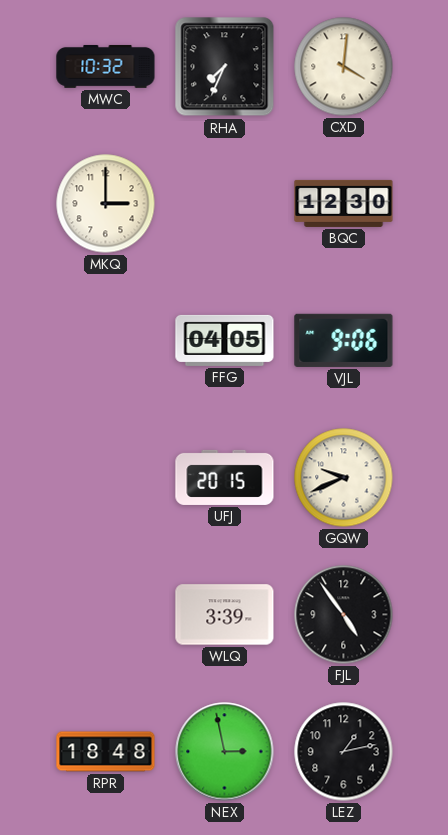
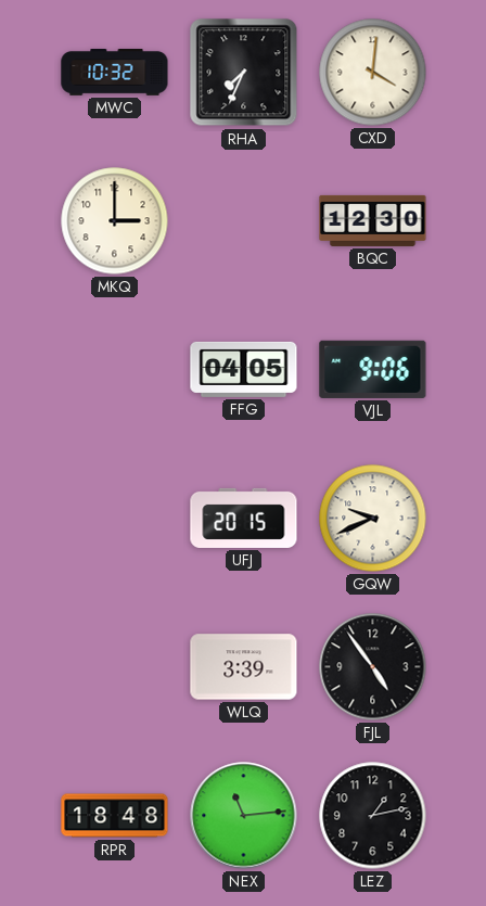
NEX: 2:58 -> 11:14
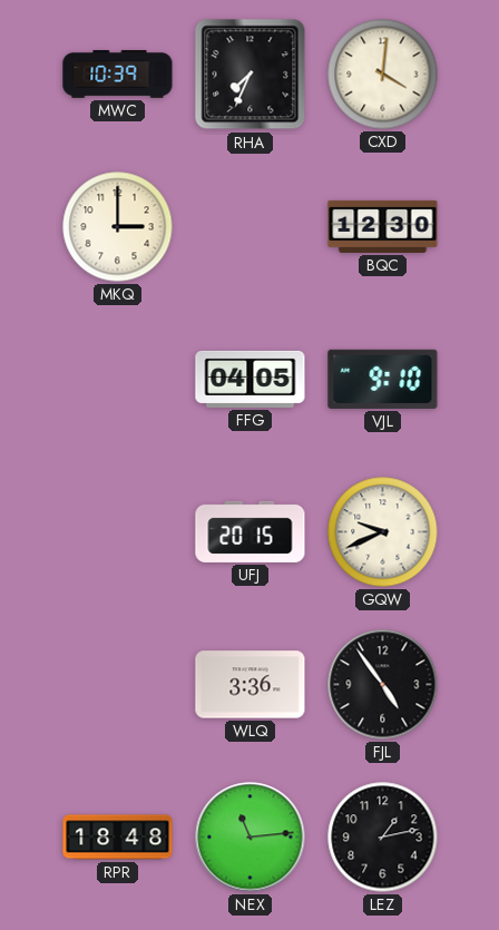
MWC: 10:32 -> 10:39
VJL: 9:06 -> 9:10
WLQ: 3:39 -> 3:36
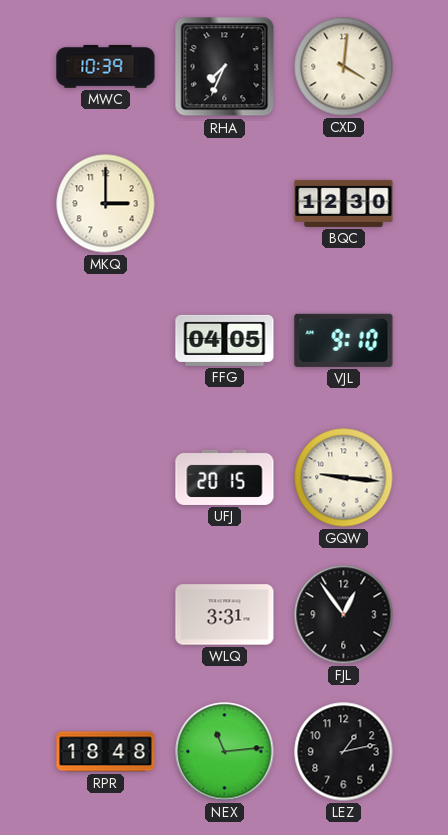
GQW: 9:41 -> 9:16
WLQ: 3:36 -> 3:31
FJL: 4:54 -> 12:54
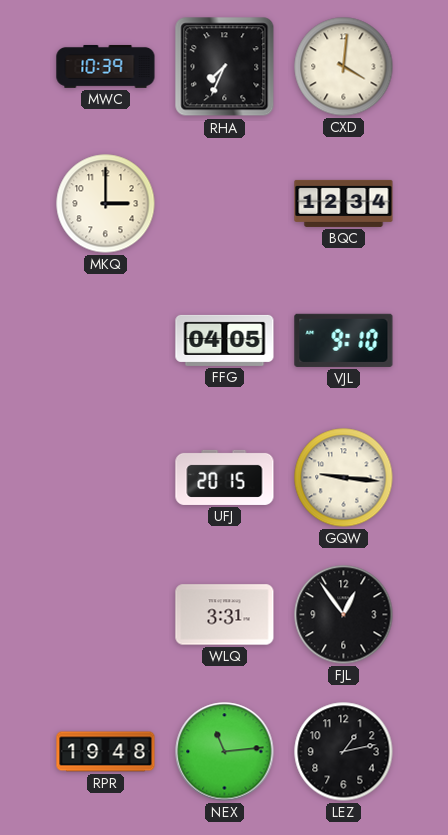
BQC: 12:30 -> 12:34
RPR: 18:48 -> 19:48
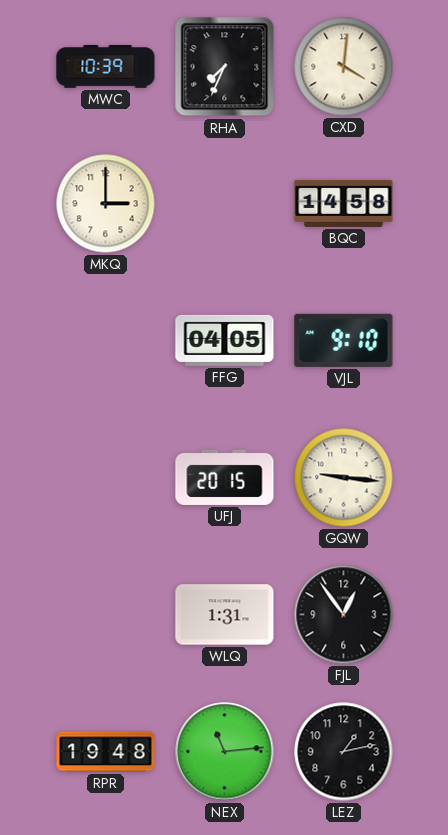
BQC: 12:34 -> 14:58
WLQ: 3:31 -> 1:31
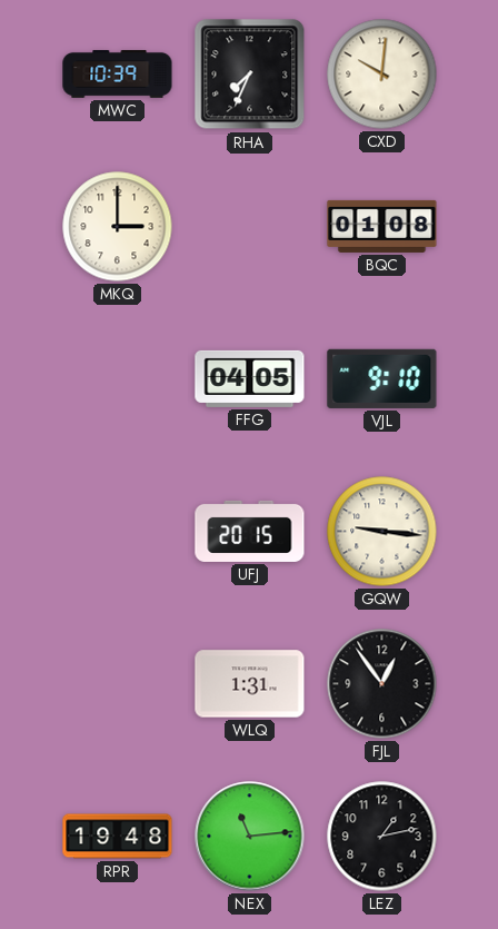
CXD: 4:01 -> 10:01
BQC: 14:58 -> 01:08
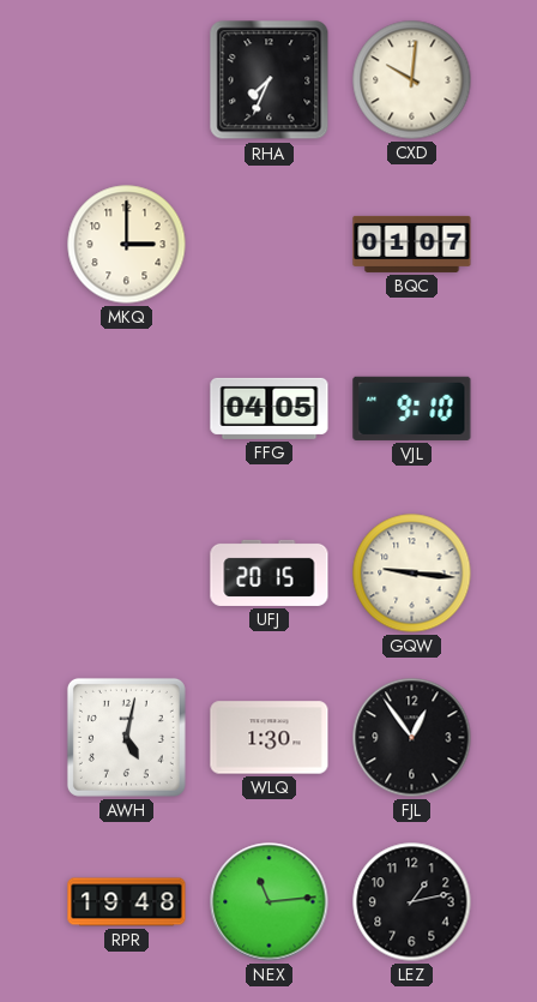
MWC: 10:39 -> none
BQC: 01:08 -> 01:07
AWH: none -> 5:02
WLQ: 1:31 -> 1:30
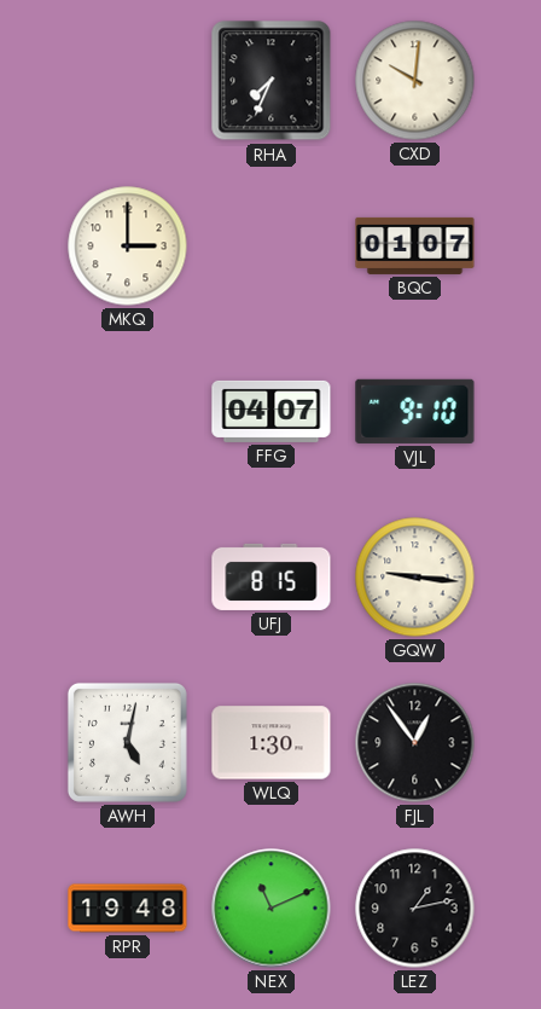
FFG: 04:05 -> 04:07
UFJ: 20:15 -> 8:15
NEX: 11:14 -> 11:11
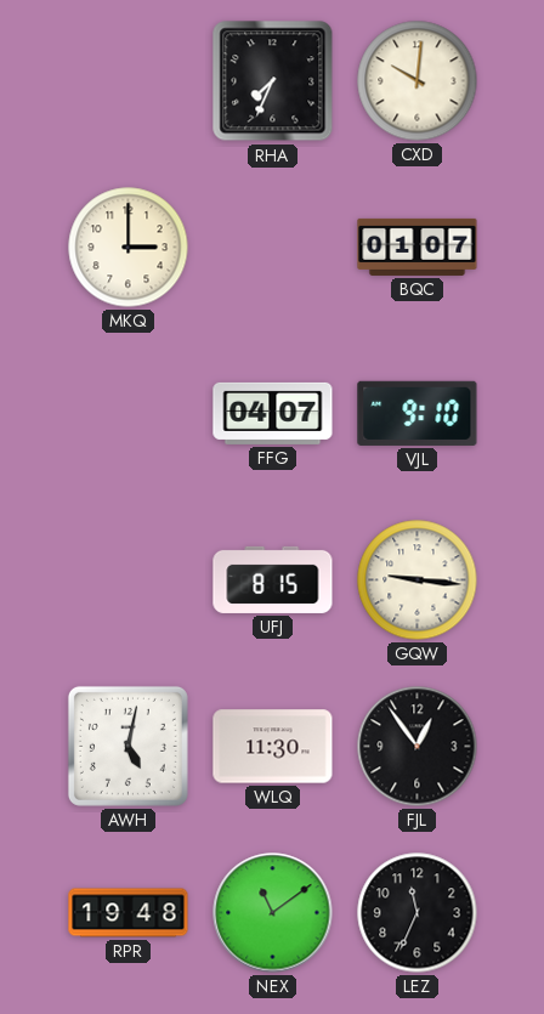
WLQ: 1:30 -> 11:30
NEX: 11:11 -> 11:09
LEZ: 1:13 -> 11:34
